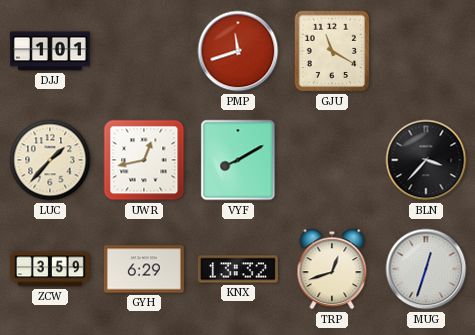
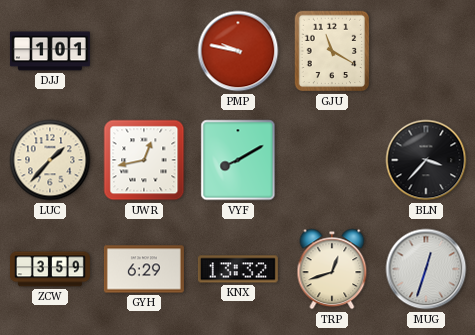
PMP: 11:42 -> 9:47
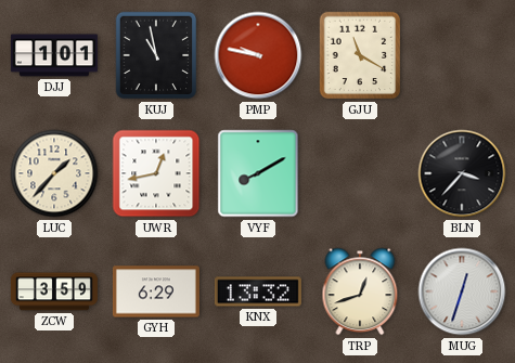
KUJ: none -> 10:58
